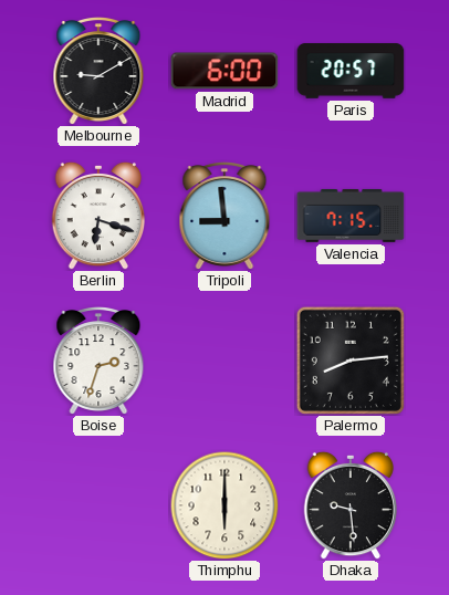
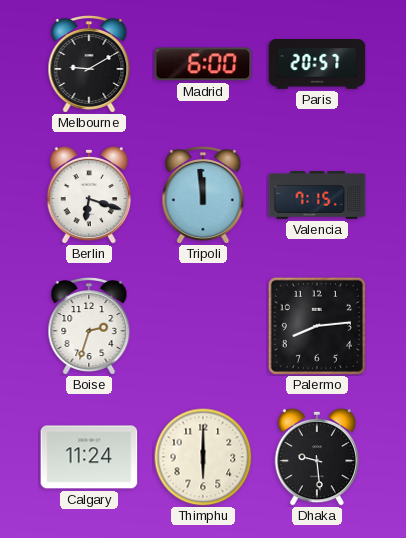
Tripoli: 8:59 -> 11:59
Calgary: none -> 11:24
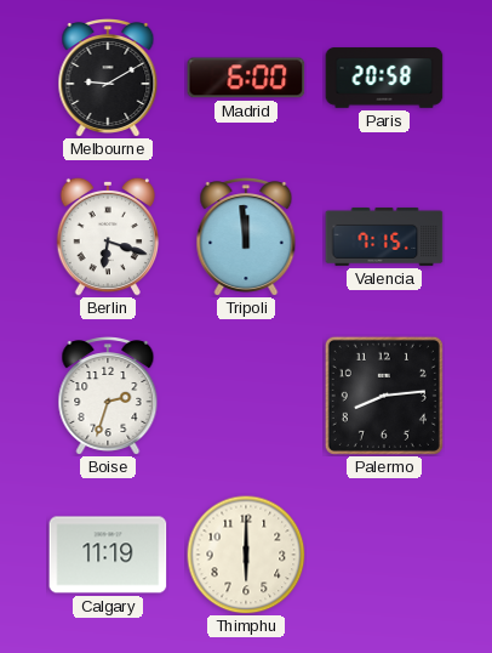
Paris: 20:57 -> 20:58
Calgary: 11:24 -> 11:19
Dhaka: 9:29 -> none
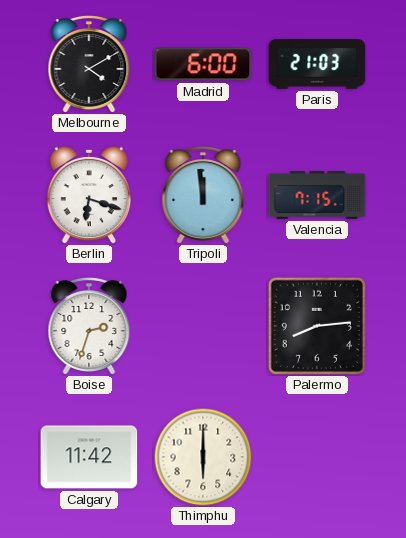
Melbourne: 9:10 -> 4:10
Paris: 20:58 -> 21:03
Calgary: 11:19 -> 11:42
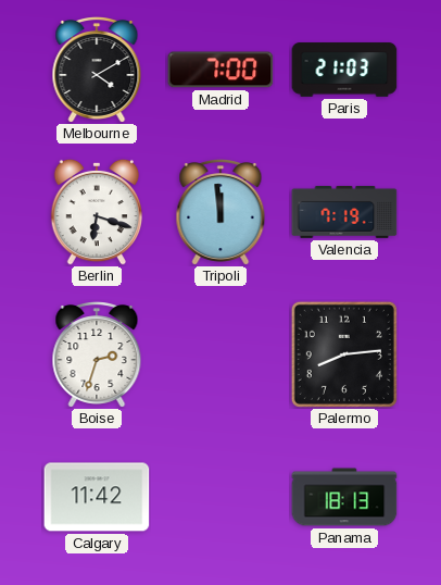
Madrid: 6:00 -> 7:00
Valencia: 7:15 -> 7:19
Thimphu: 6:00 -> none
Panama: none -> 18:13
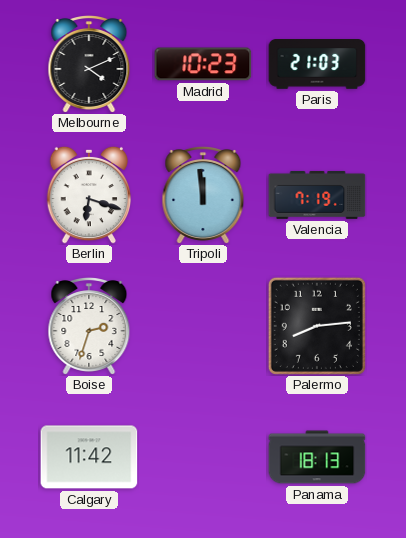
Melbourne: 4:10 -> 4:11
Madrid: 7:00 -> 10:23
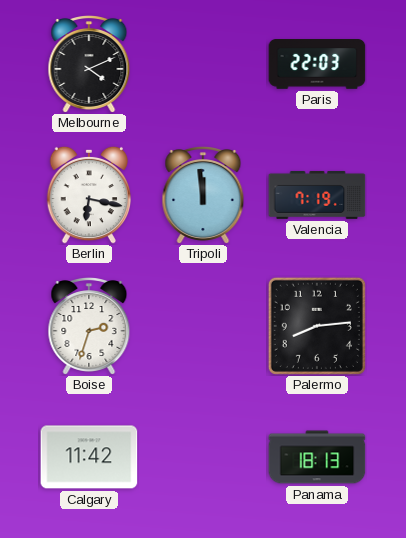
Madrid: 10:23 -> none
Paris: 21:03 -> 22:03
Berlin: 6:18 -> 6:17
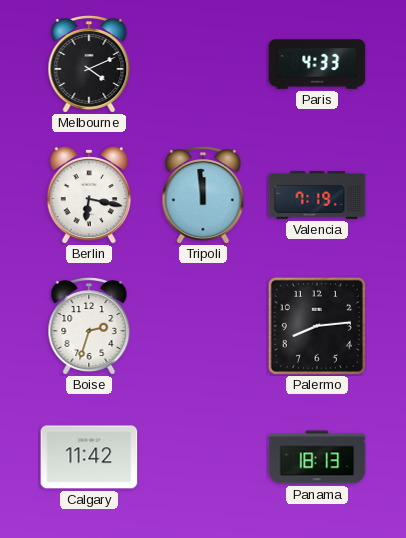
Paris: 22:03 -> 4:33
